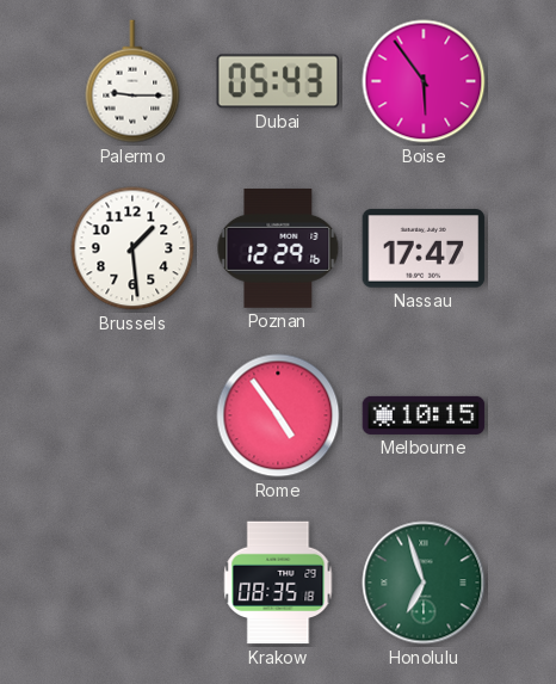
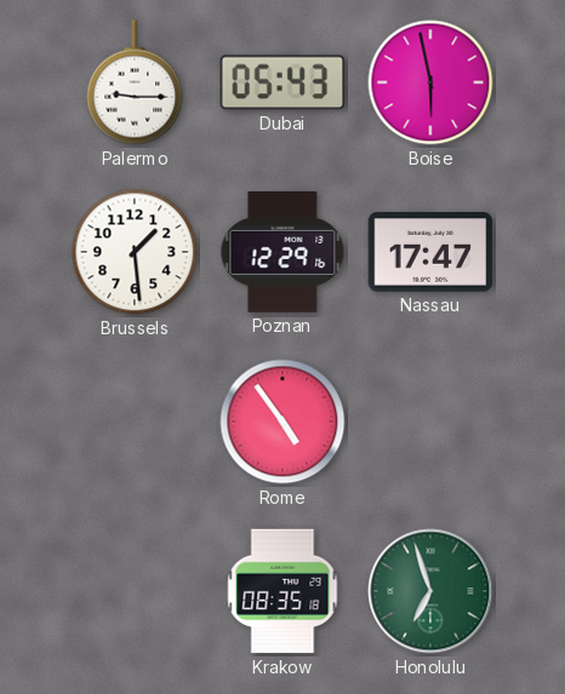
Boise: 5:54 -> 5:58
Melbourne: 10:15 -> none
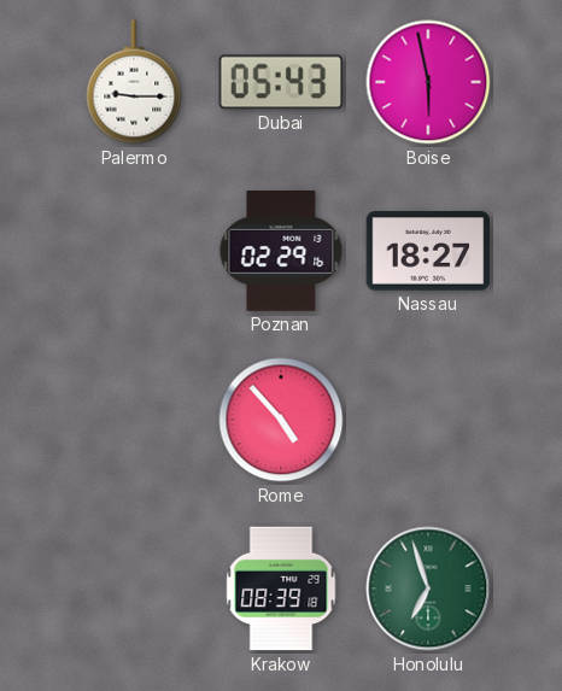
Brussels: 1:29 -> none
Poznan: 12:29 -> 02:29
Nassau: 17:47 -> 18:27
Rome: 4:54 -> 4:53
Krakow: 08:35 -> 08:39
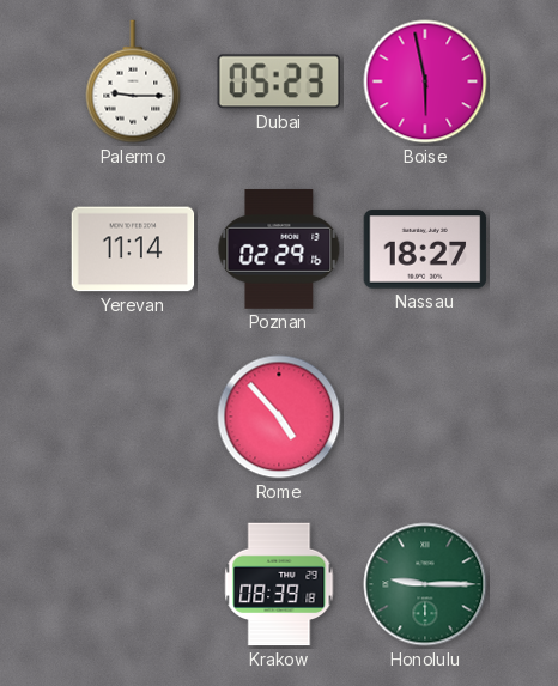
Dubai: 05:43 -> 05:23
Yerevan: none -> 11:14
Honolulu: 6:57 -> 9:15
